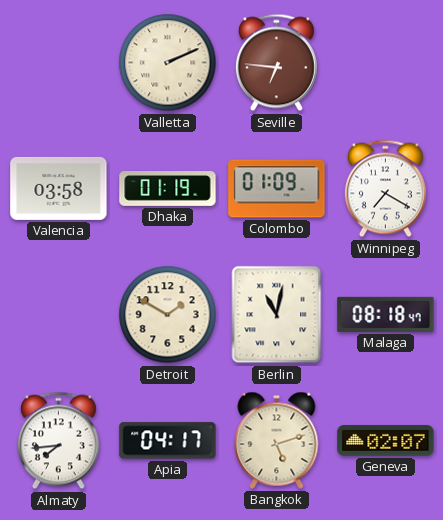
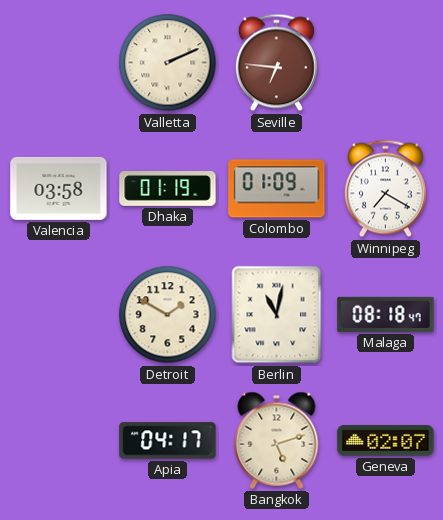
Almaty: 7:44 -> none
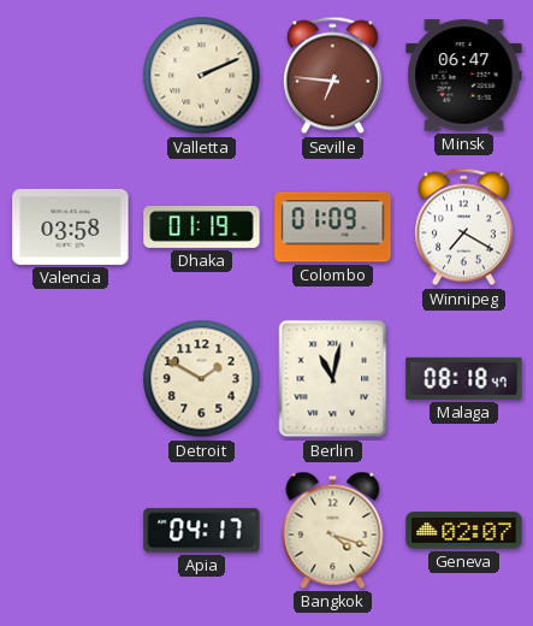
Minsk: none -> 06:47
Bangkok: 5:12 -> 4:18
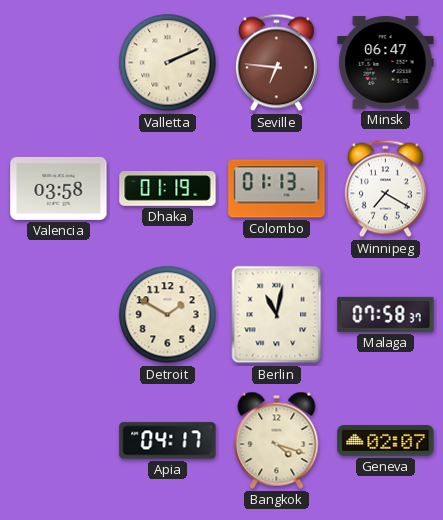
Colombo: 01:09 -> 01:13
Malaga: 08:18 -> 07:58
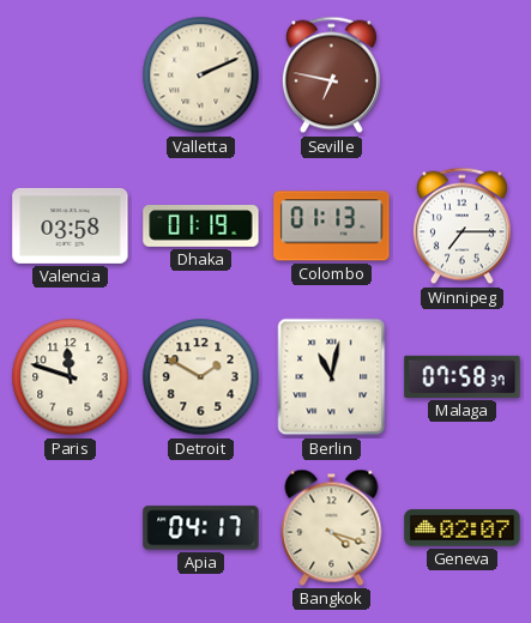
Seville: 6:46 -> 6:47
Minsk: 06:47 -> none
Winnipeg: 7:20 -> 7:15
Paris: none -> 11:48
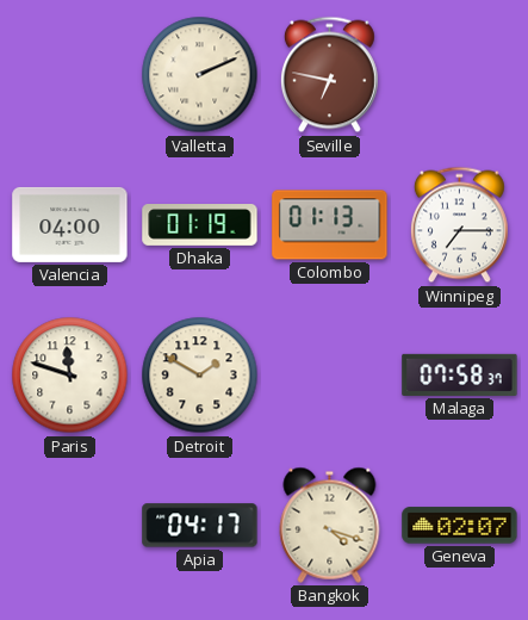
Valencia: 03:58 -> 04:00
Berlin: 11:02 -> none
